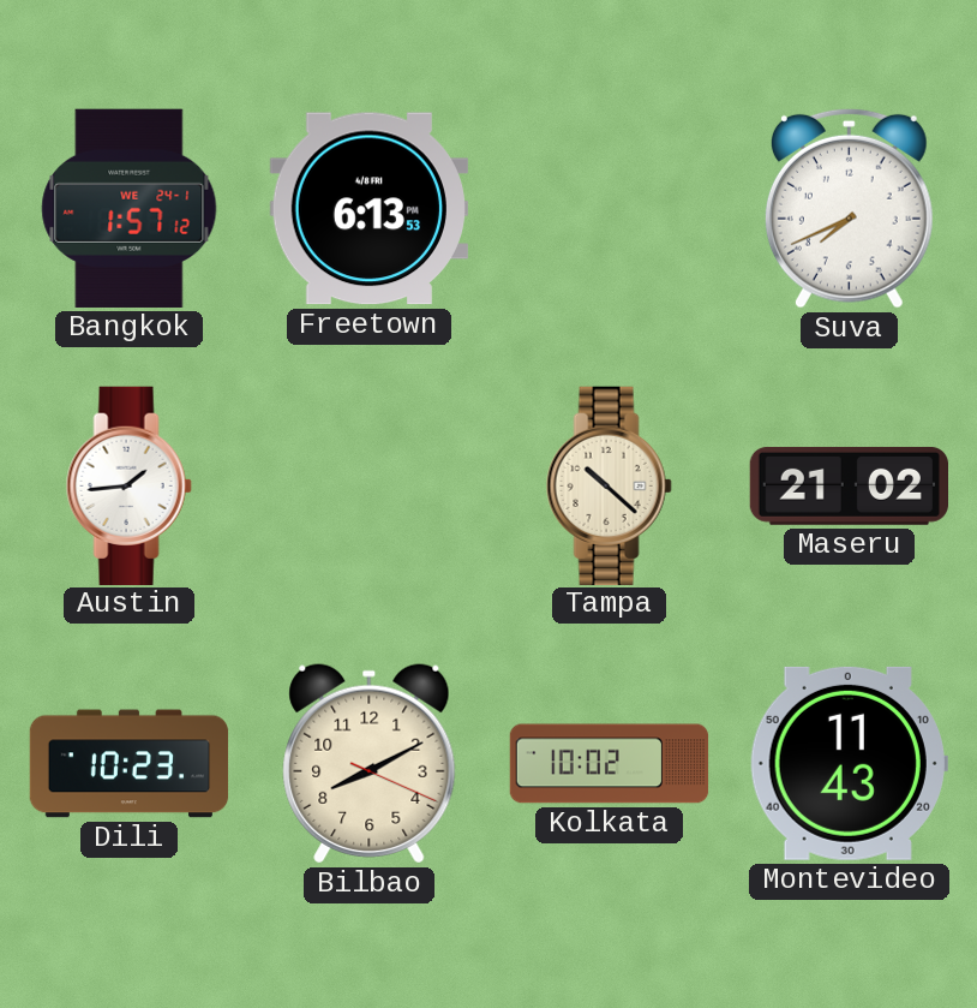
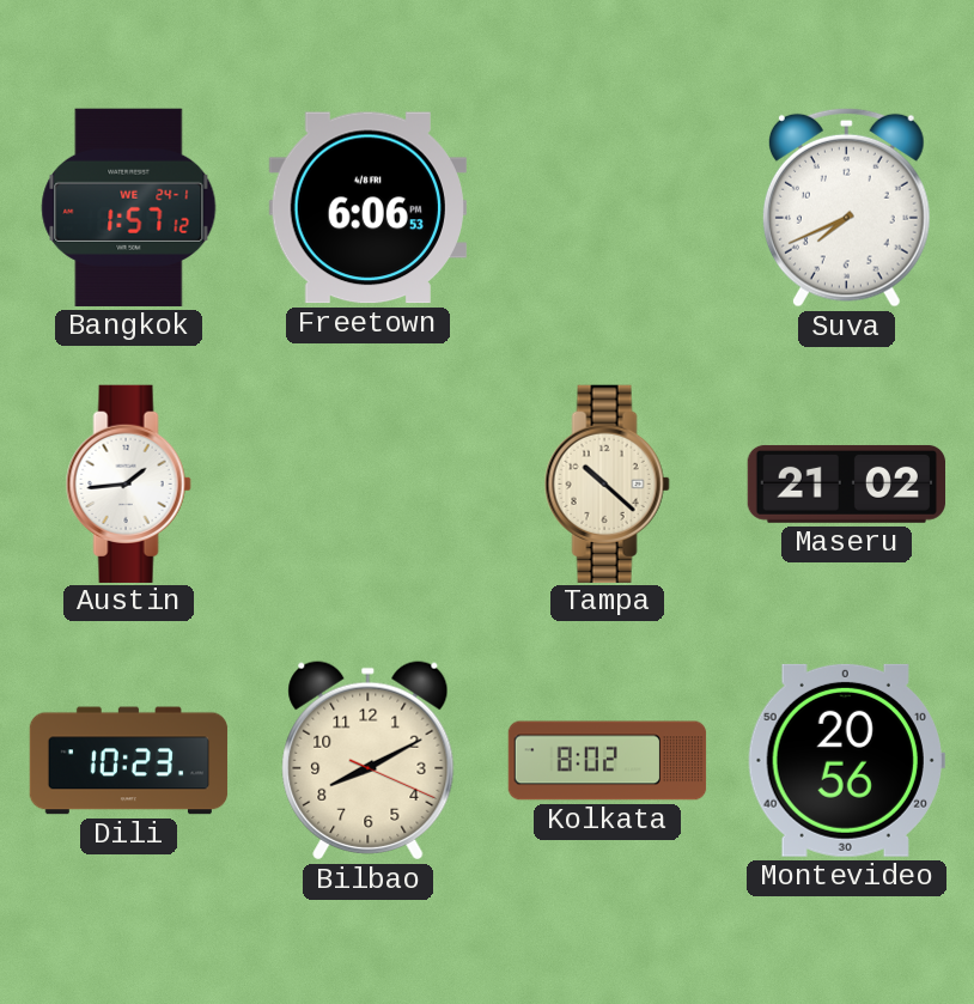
Freetown: 6:13 -> 6:06
Kolkata: 10:02 -> 8:02
Montevideo: 11:43 -> 20:56
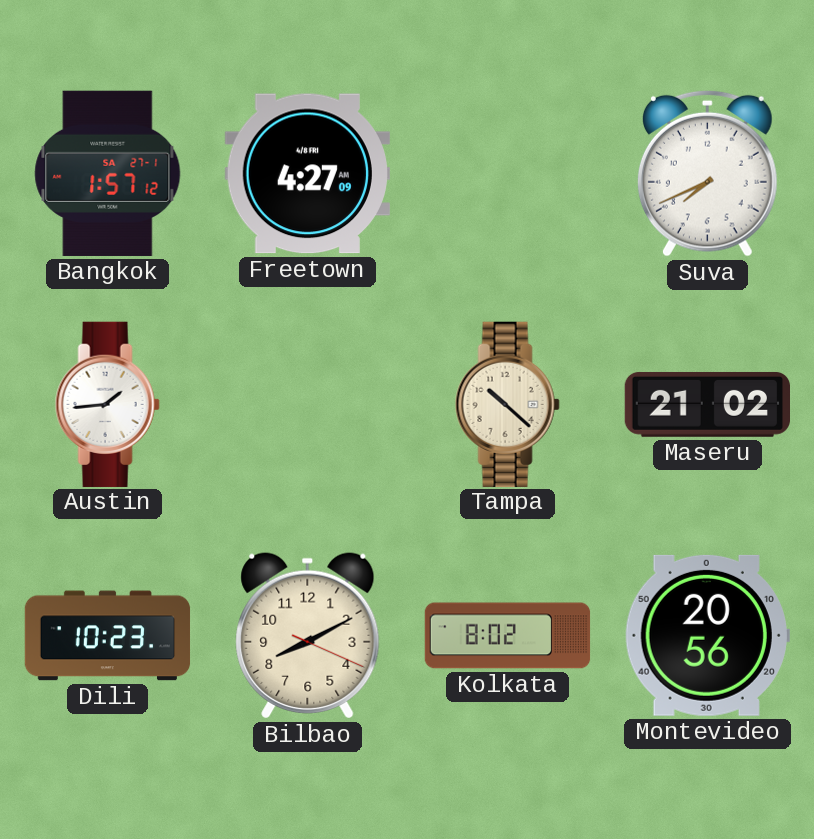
Bangkok date: WE 24-1 -> SA 27-1
Freetown: 6:06 -> 4:27
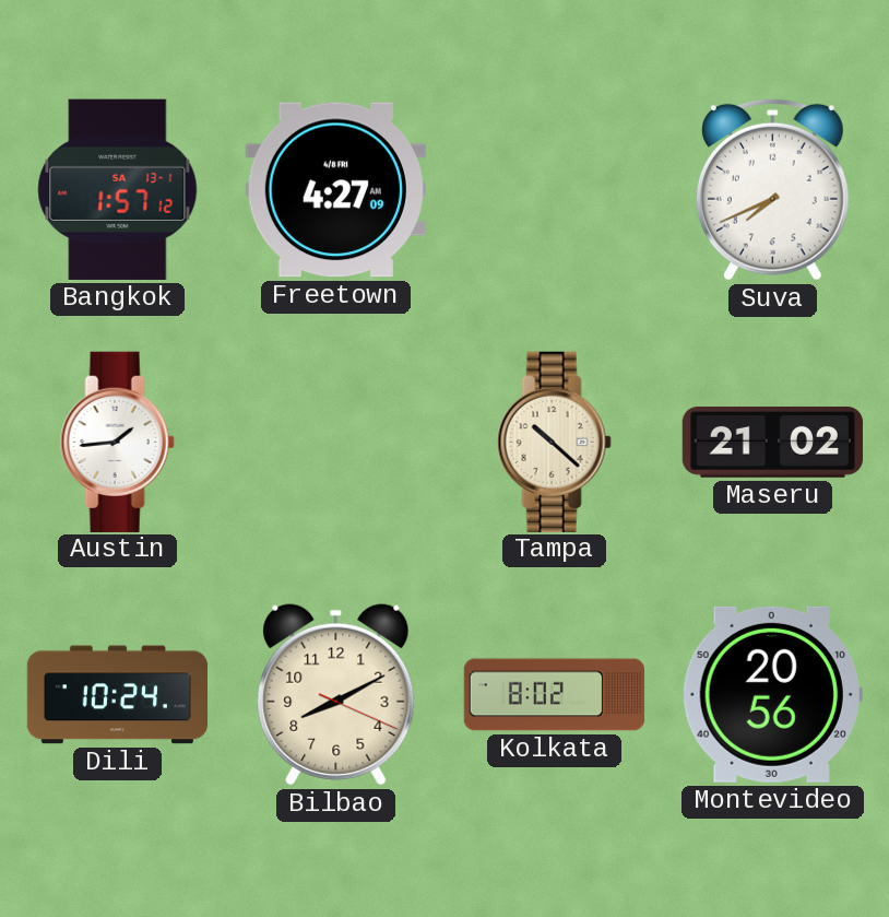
Bangkok date: SA 27-1 -> SA 13-1
Dili: 10:23 -> 10:24
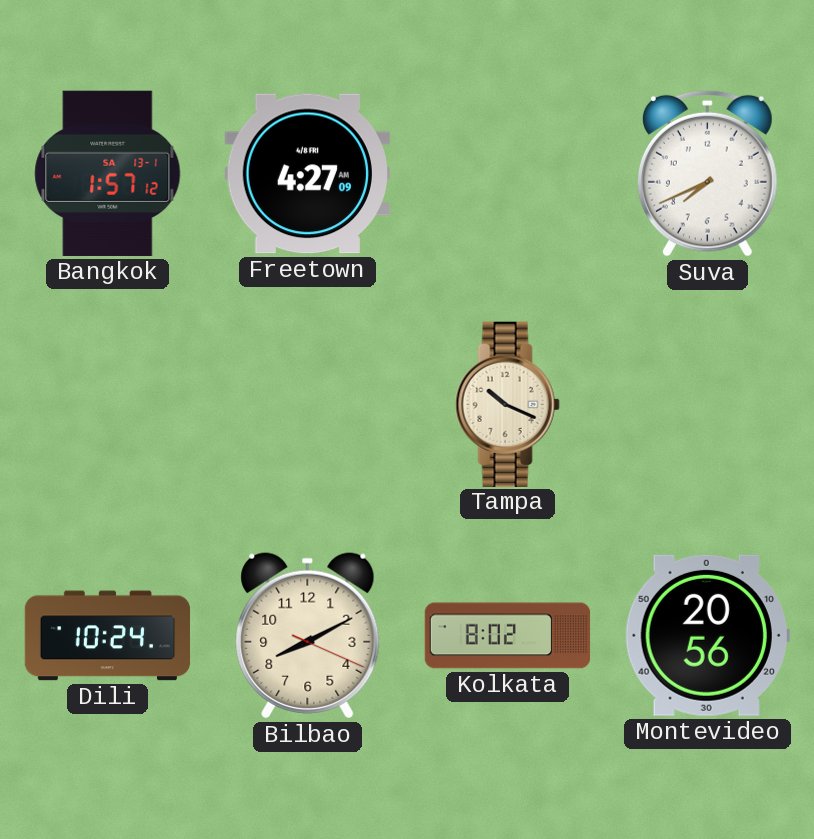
Austin: 1:44 -> none
Tampa: 10:22 -> 10:19
Maseru: 21:02 -> none
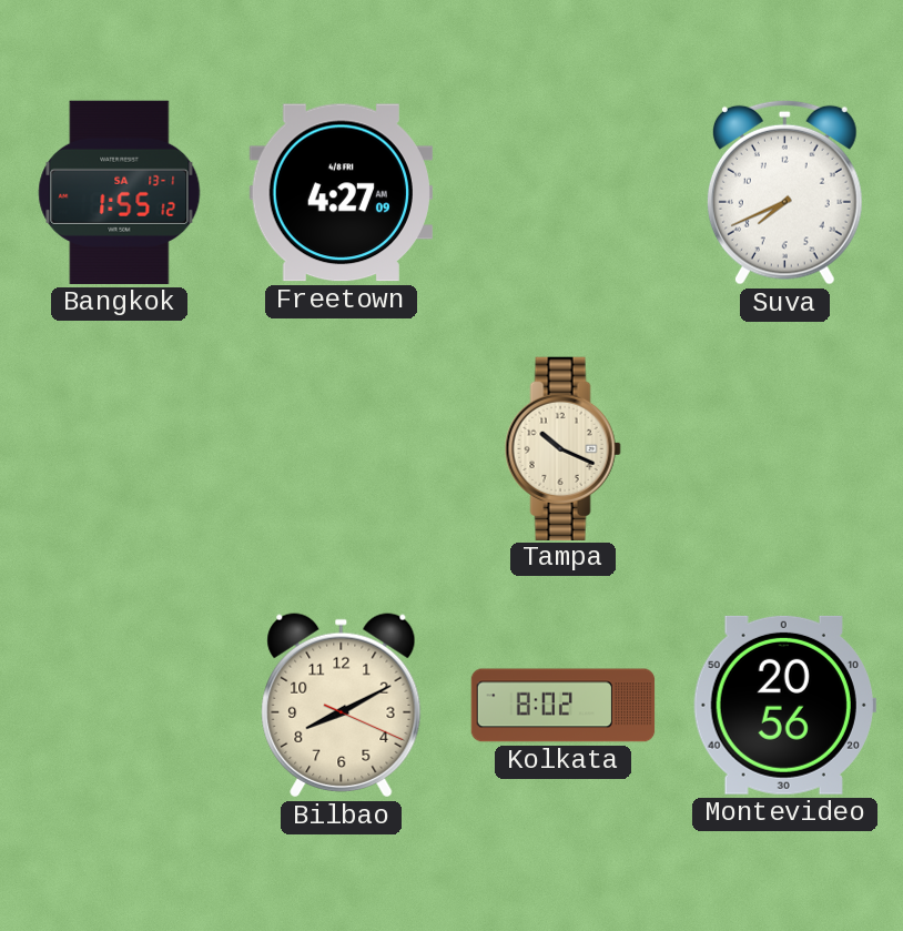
Bangkok: 1:57 -> 1:55
Dili: 10:24 -> none
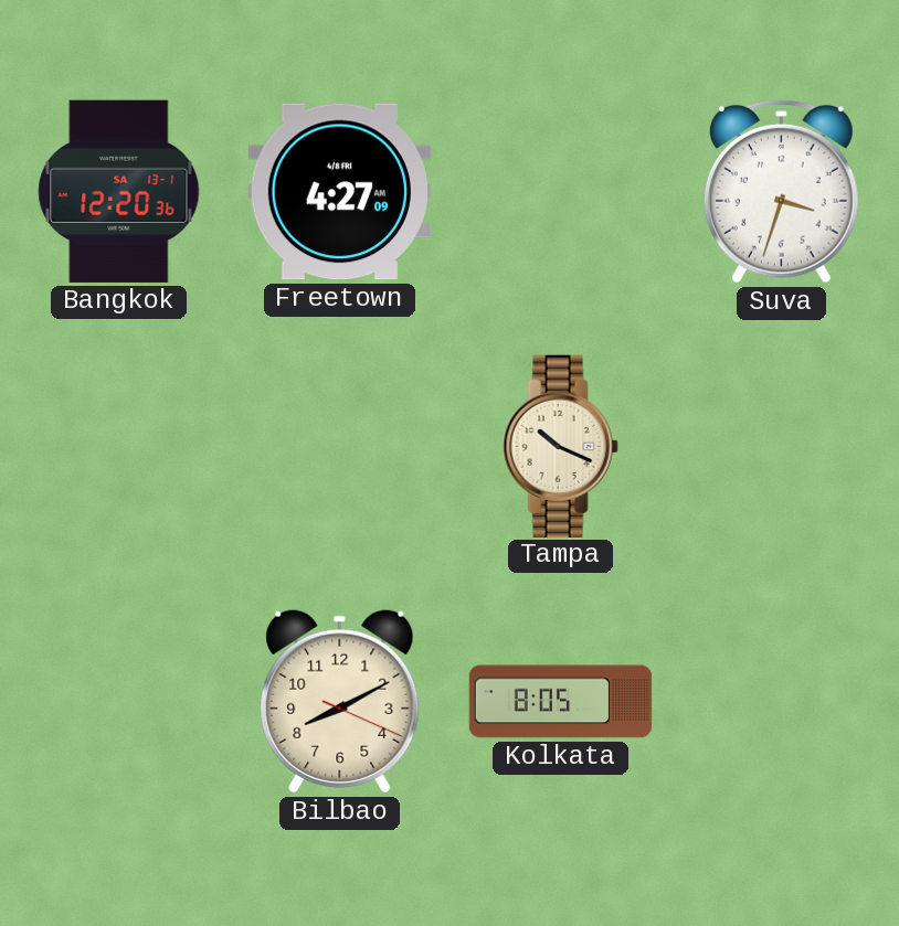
Bangkok: 1:55 -> 12:20
Suva: 7:41 -> 3:33
Kolkata: 8:02 -> 8:05
Montevideo: 20:56 -> none
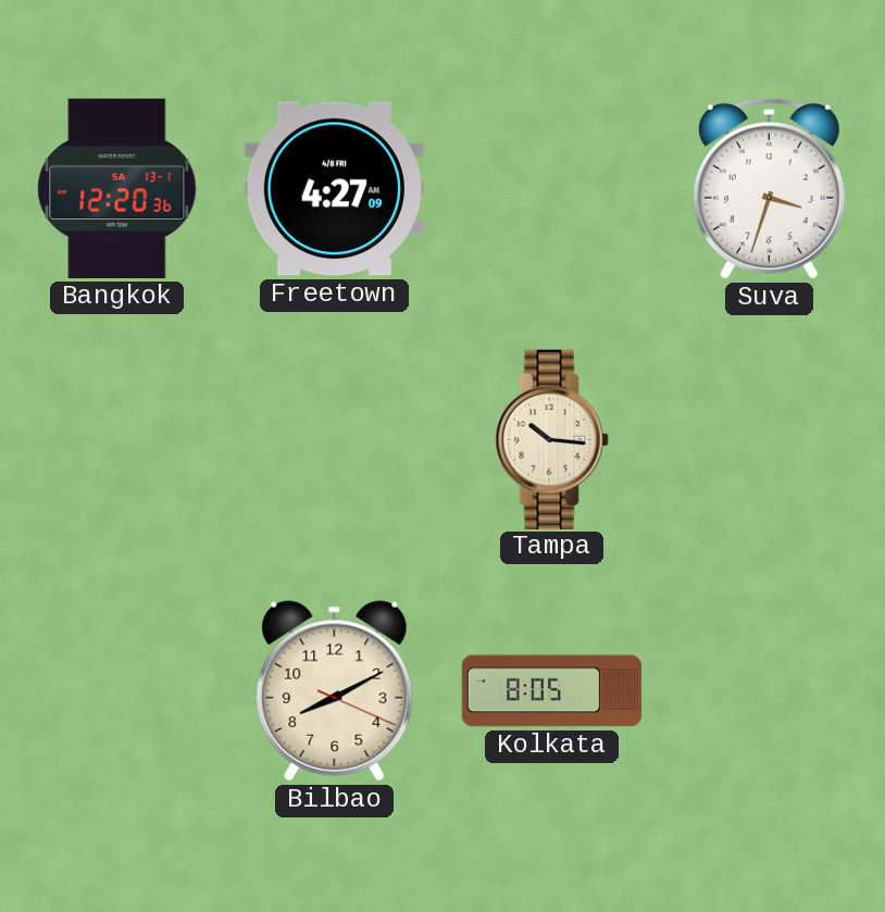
Tampa: 10:19 -> 10:16
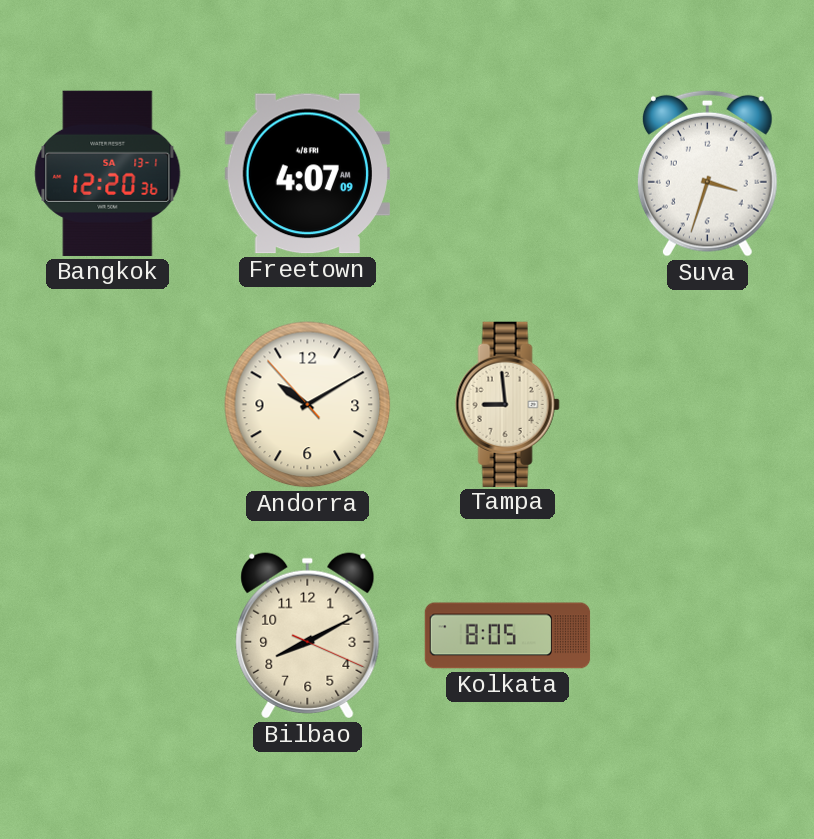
Freetown: 4:27 -> 4:07
Andorra: none -> 10:09
Tampa: 10:16 -> 8:59
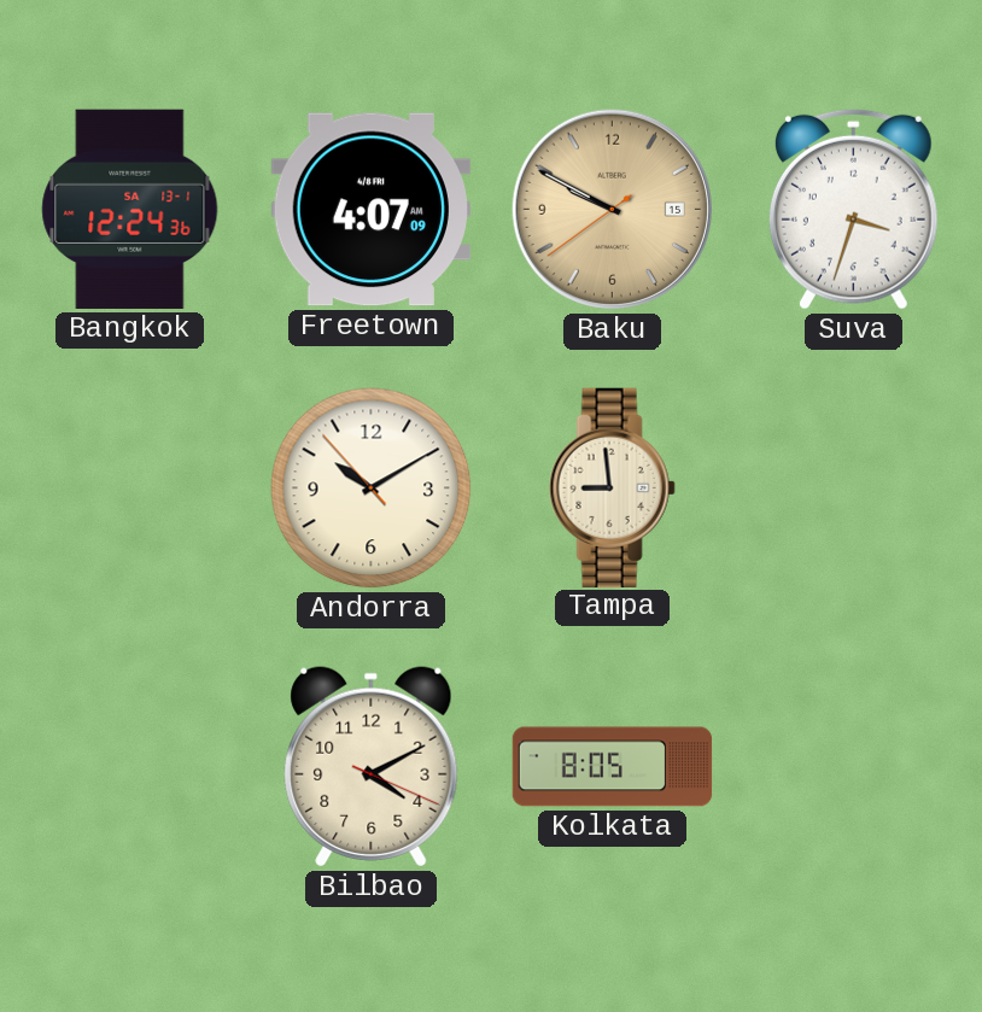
Bangkok: 12:20 -> 12:24
Baku: none -> 9:49
Bilbao: 8:10 -> 4:10
